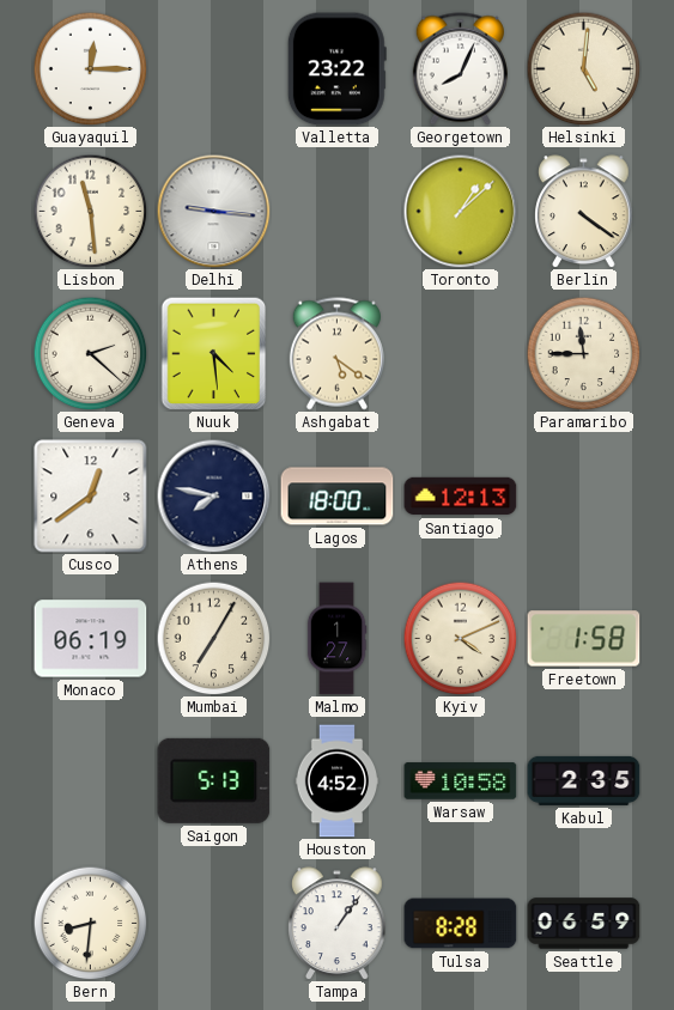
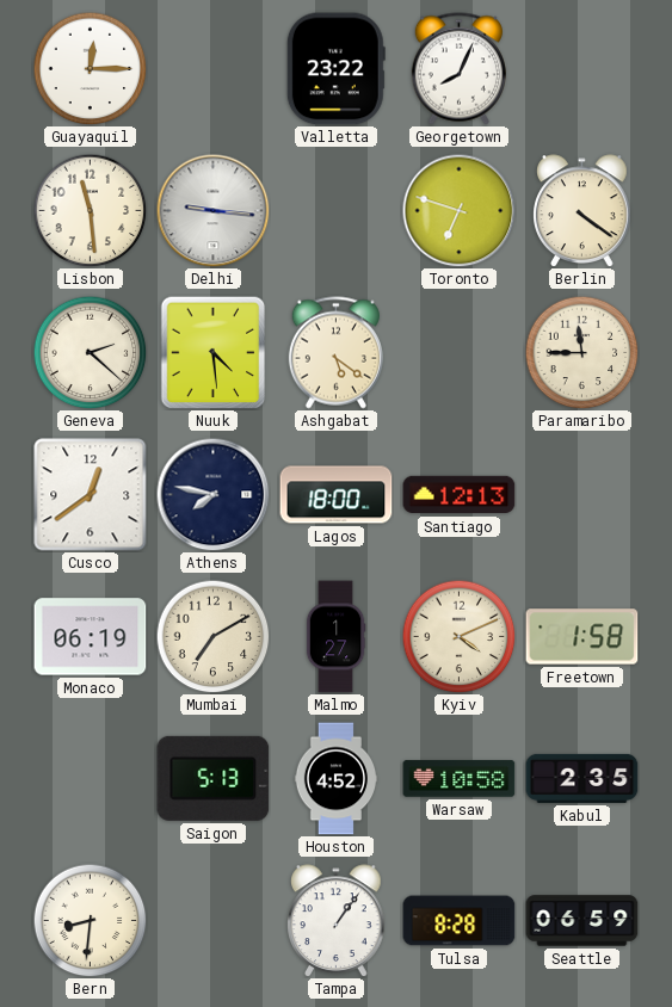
Helsinki: 5:01 -> none
Toronto: 1:08 -> 6:48
Mumbai: 7:05 -> 7:10
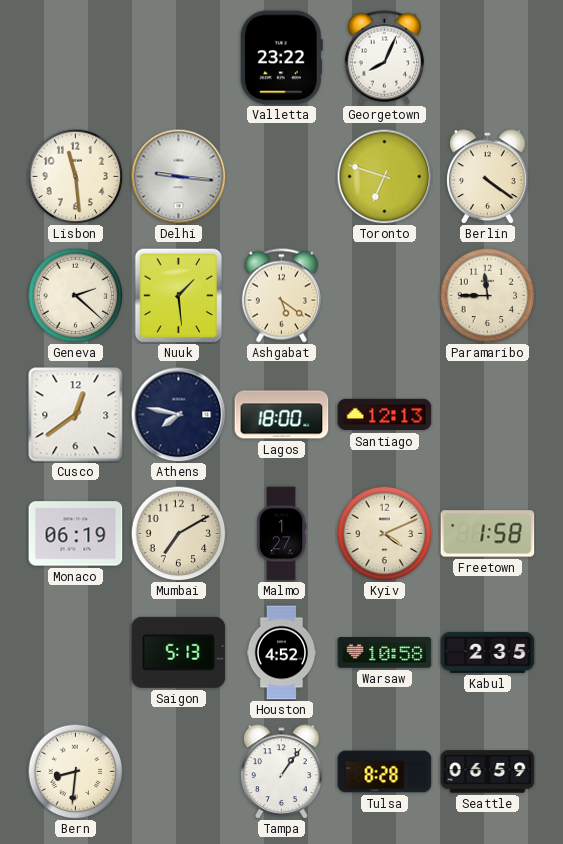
Guayaquil: 12:15 -> none
Nuuk: 4:29 -> 1:29
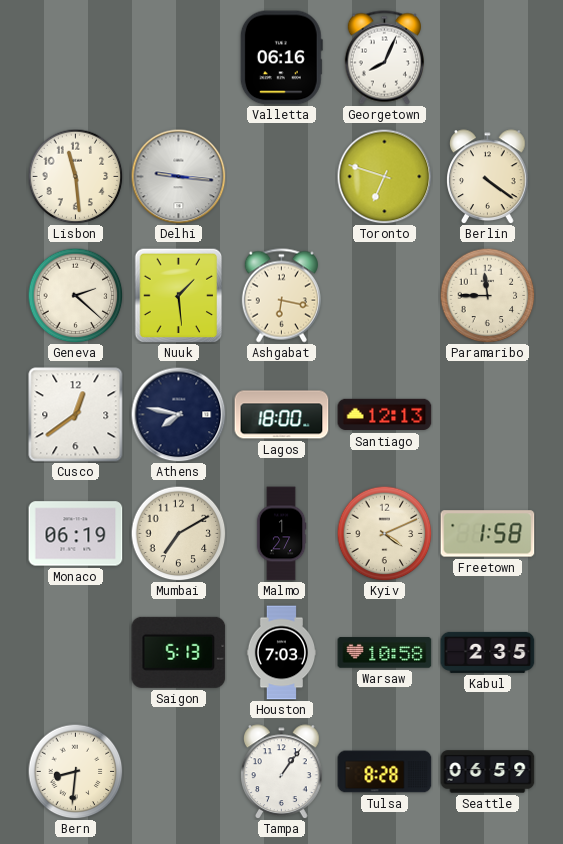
Valletta: 23:22 -> 06:16
Ashgabat: 5:21 -> 6:17
Houston: 4:52 -> 7:03
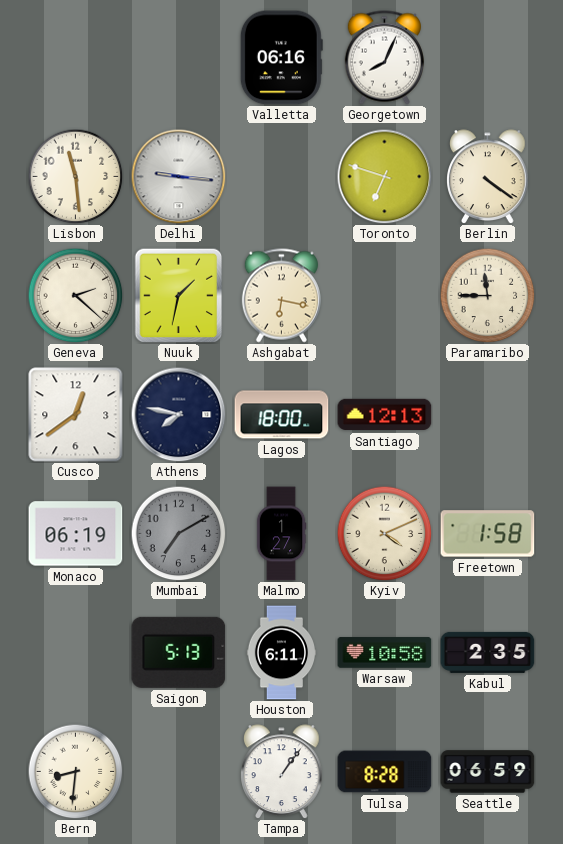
Nuuk: 1:29 -> 1:32
Mumbai dial: cream -> grey
Houston: 7:03 -> 6:11
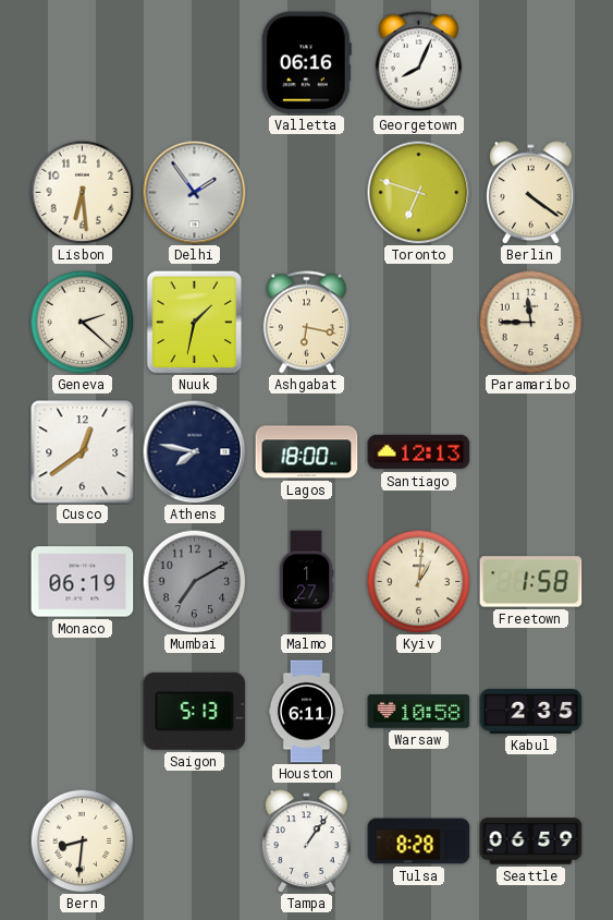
Lisbon: 11:29 -> 6:29
Delhi: 9:16 -> 1:54
Kyiv: 4:11 -> 1:01
